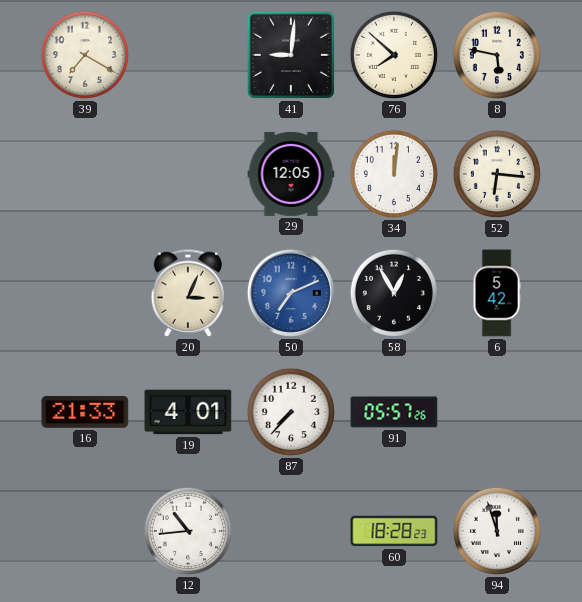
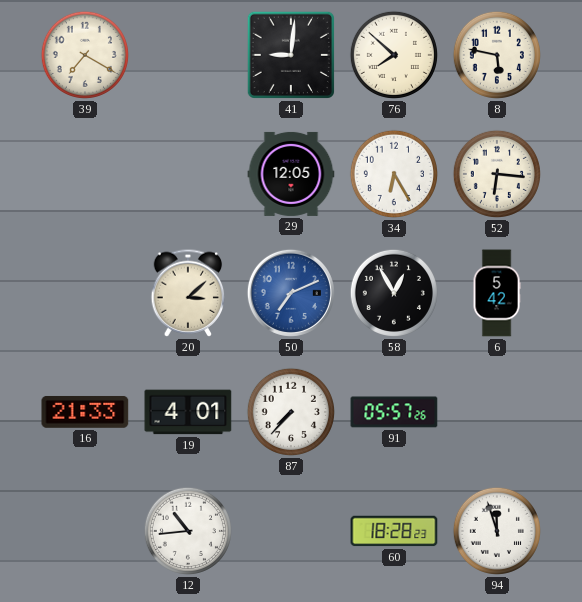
34: 12:01 -> 6:25
20: 3:04 -> 3:08
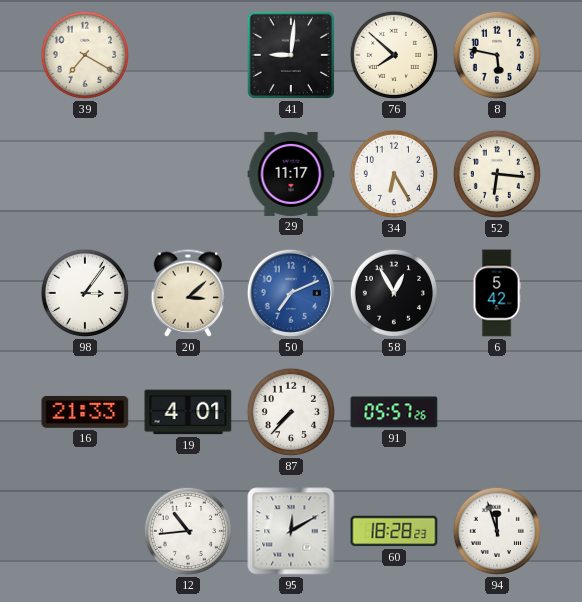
29: 12:05 -> 11:17
98: none -> 3:06
95: none -> 12:10
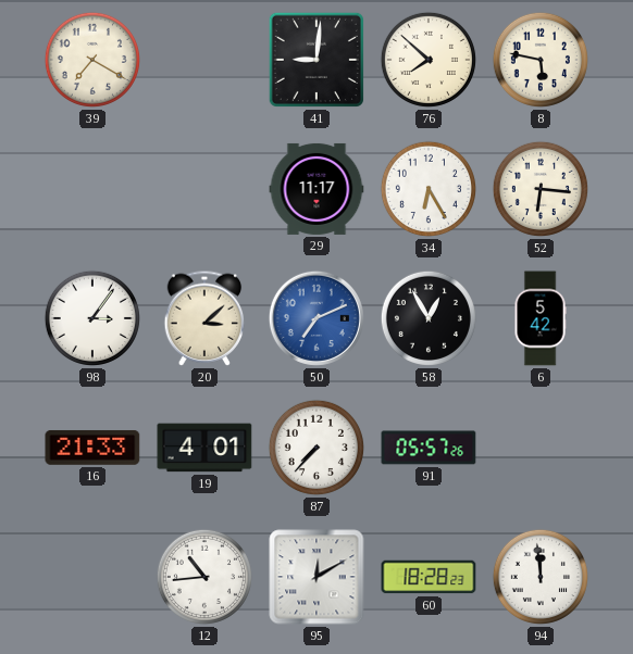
94: 11:57 -> 11:59
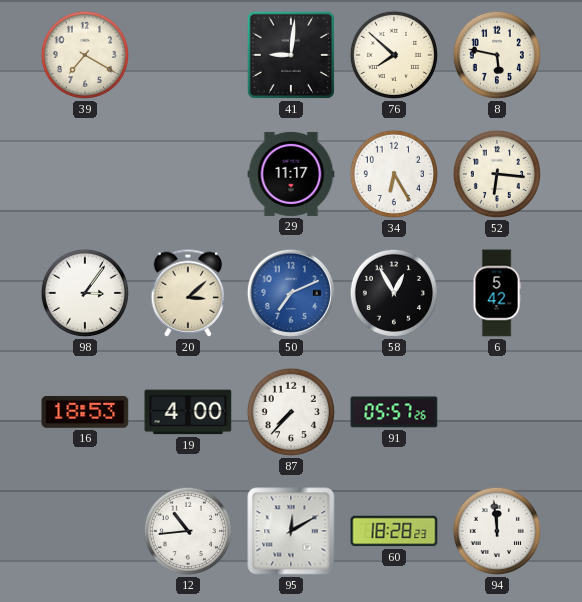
16: 21:33 -> 18:53
19: 4:01 -> 4:00
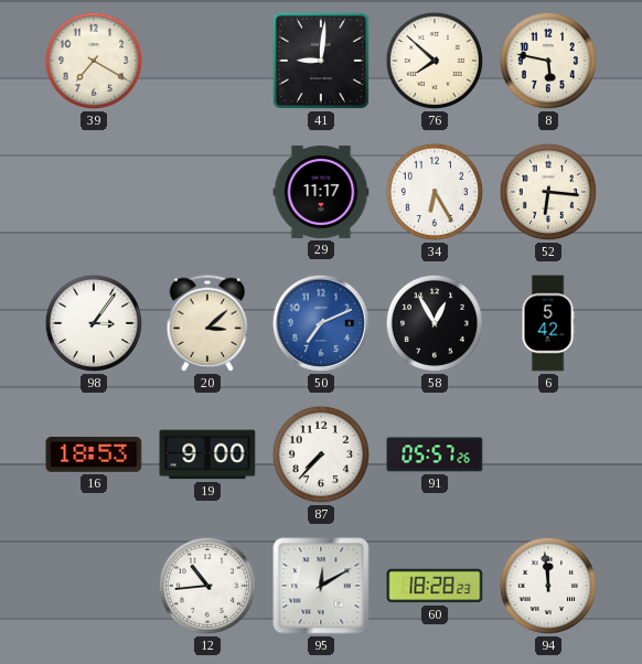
19: 4:00 -> 9:00
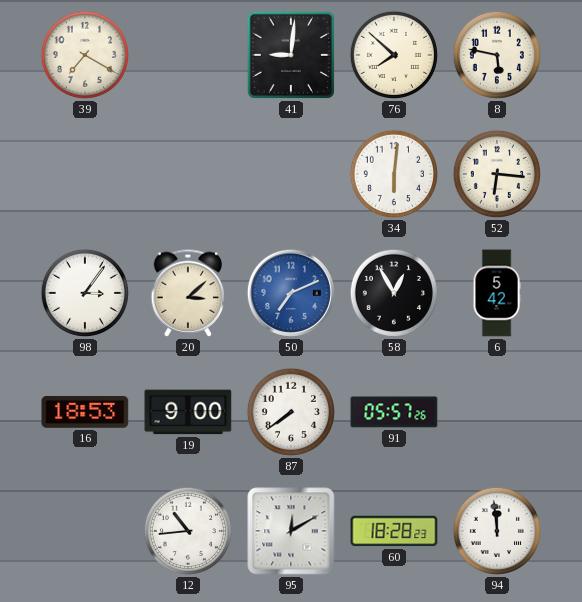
29: 11:17 -> none
34: 6:25 -> 6:01
87: 7:37 -> 7:39
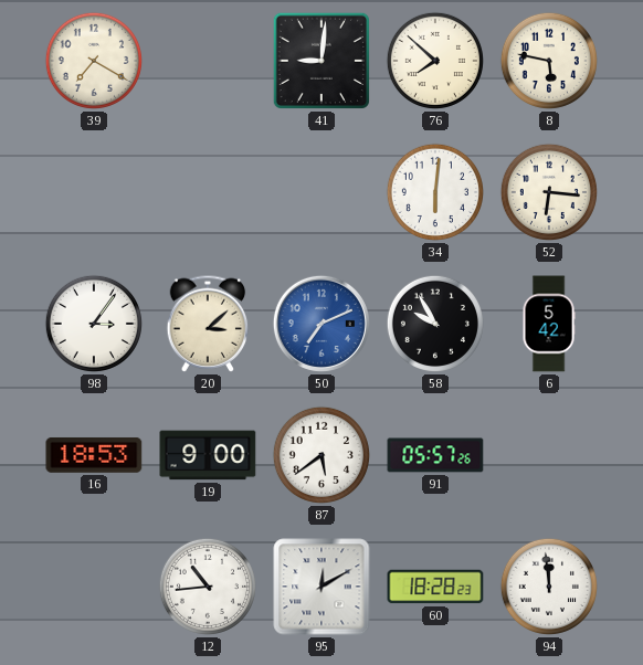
58: 12:55 -> 9:55
87: 7:39 -> 5:39
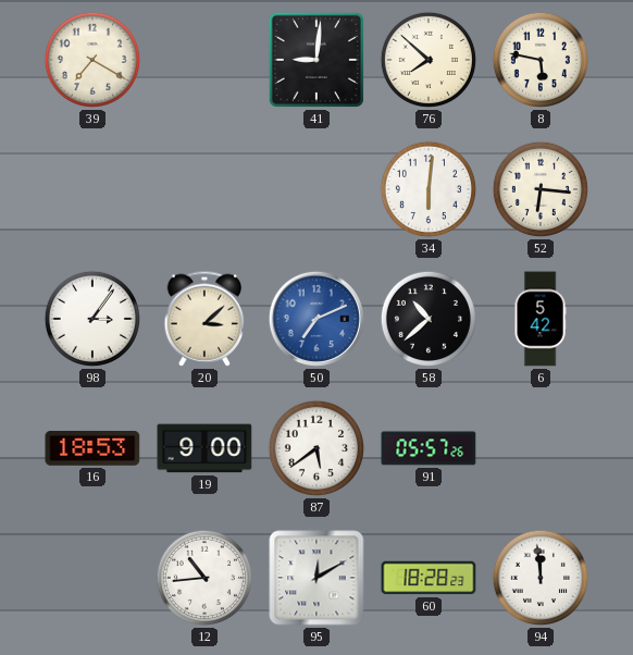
58: 9:55 -> 10:38
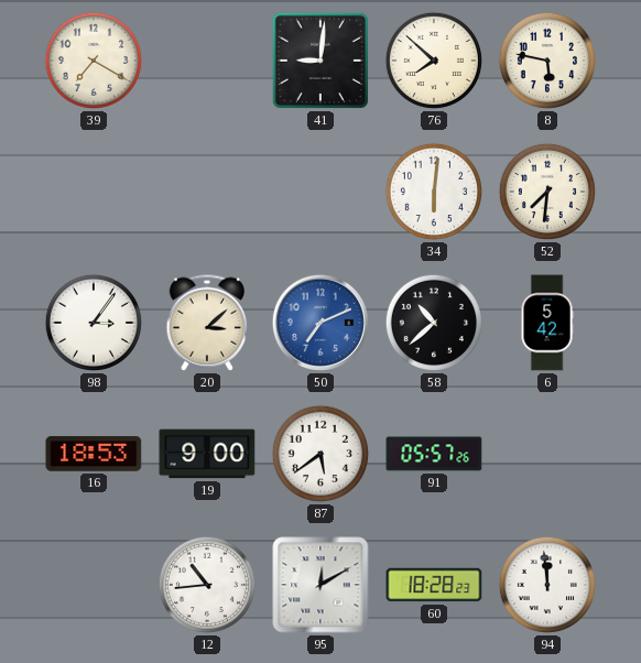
52: 6:16 -> 7:31
